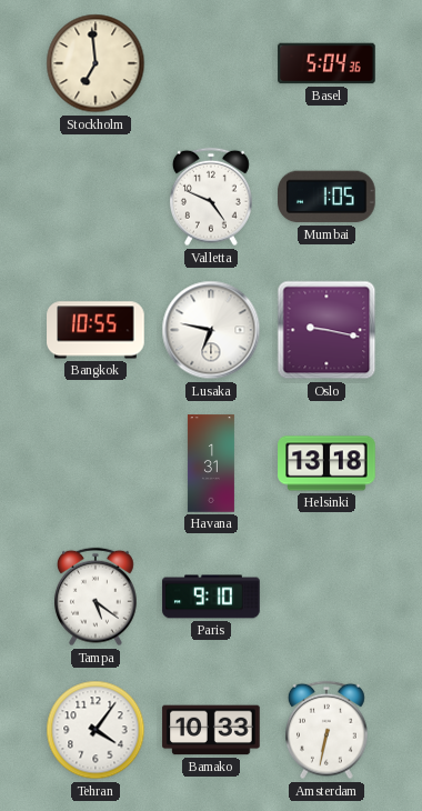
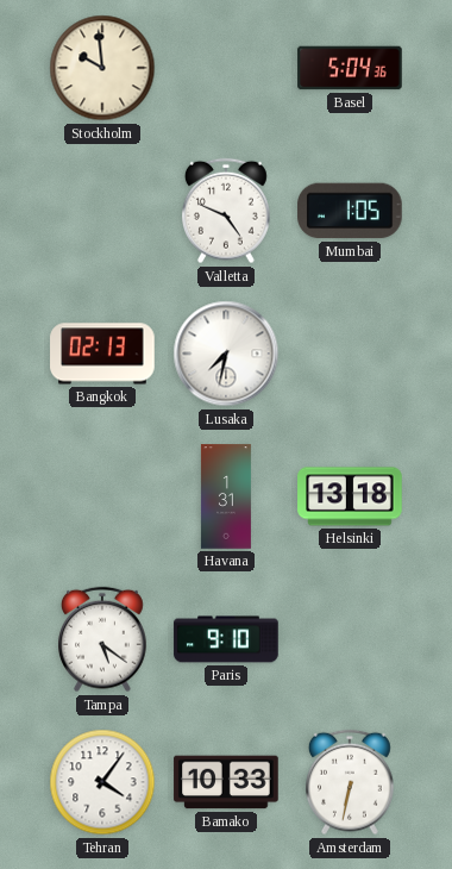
Stockholm: 6:59 -> 9:59
Bangkok: 10:55 -> 02:13
Lusaka: 6:47 -> 7:32
Oslo: 9:17 -> none
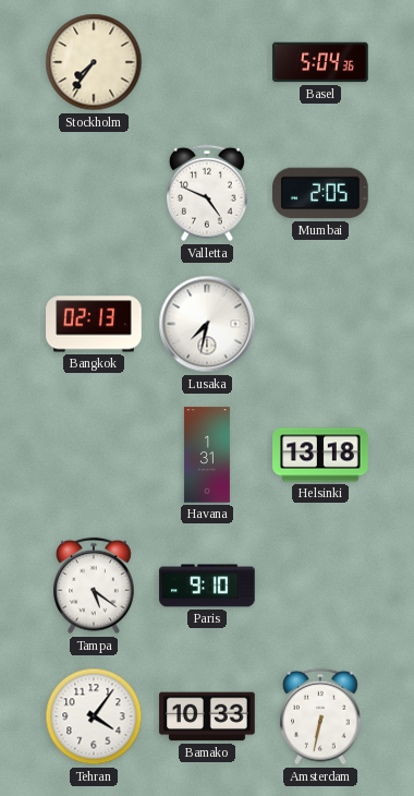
Stockholm: 9:59 -> 7:36
Mumbai: 1:05 -> 2:05
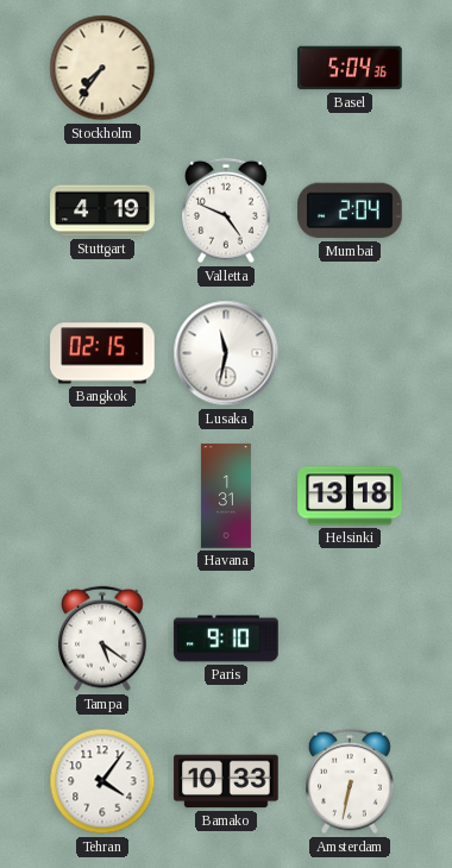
Stuttgart: none -> 4:19
Mumbai: 2:05 -> 2:04
Bangkok: 02:13 -> 02:15
Lusaka: 7:32 -> 11:32
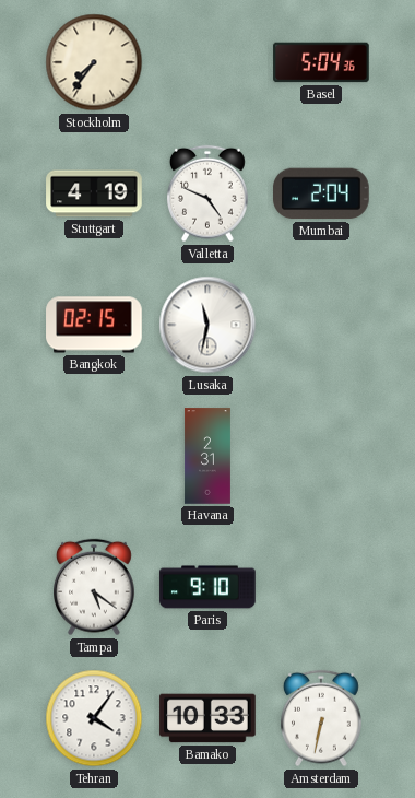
Havana: 1:31 -> 2:31
Helsinki: 13:18 -> none
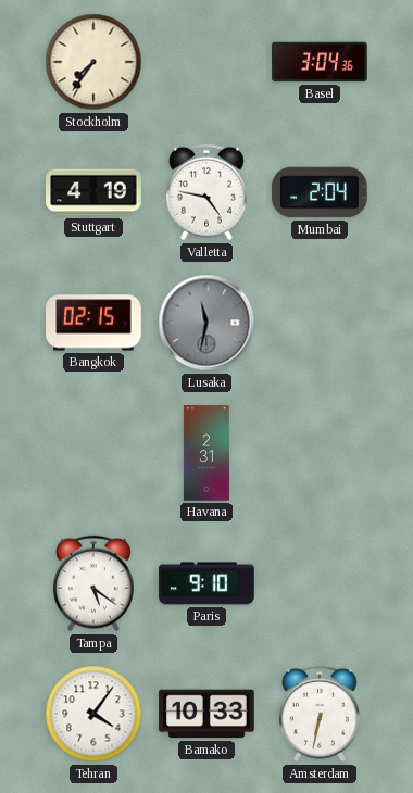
Basel: 5:04 -> 3:04
Valletta: 4:49 -> 4:47
Lusaka dial: white -> grey
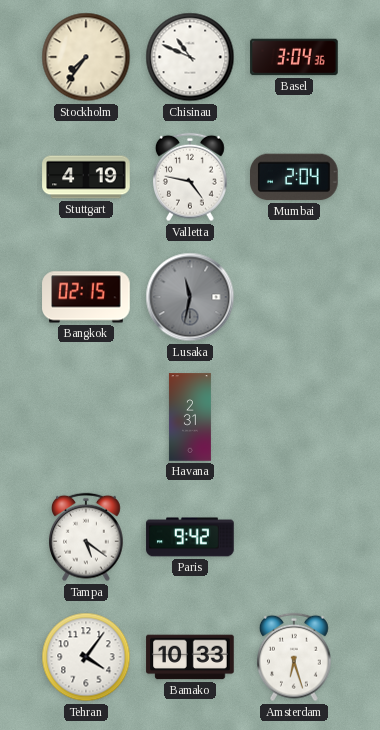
Chisinau: none -> 10:49
Paris: 9:10 -> 9:42
Amsterdam: 6:32 -> 6:27
